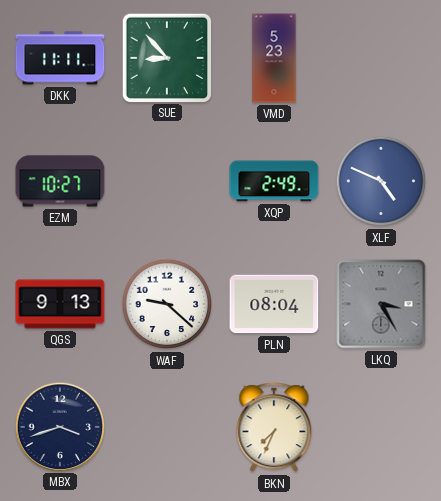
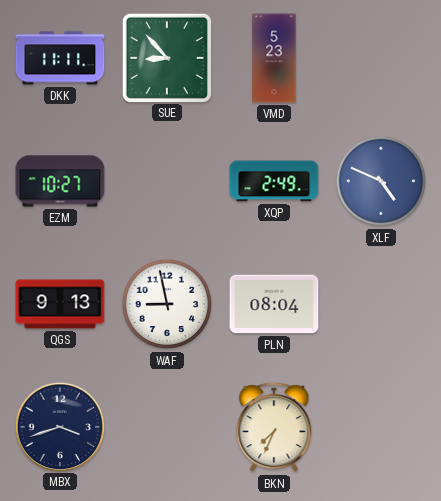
WAF: 9:22 -> 8:58
LKQ: 3:25 -> none
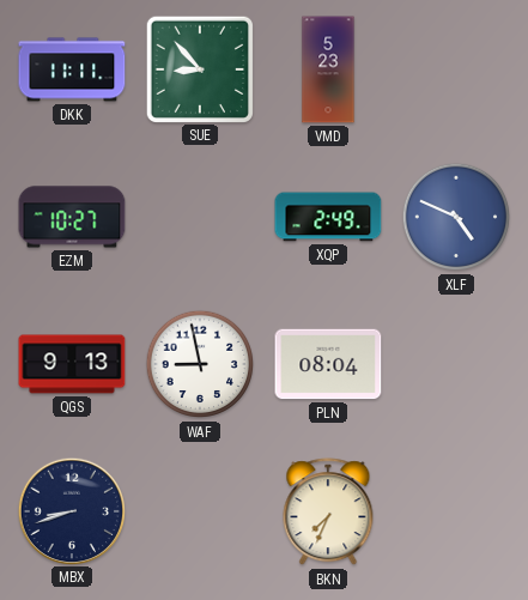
MBX: 3:42 -> 8:42
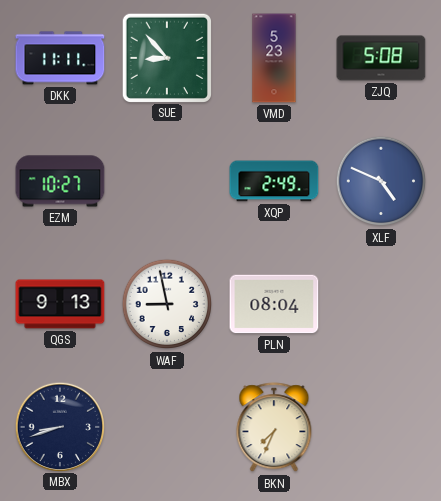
ZJQ: none -> 5:08
